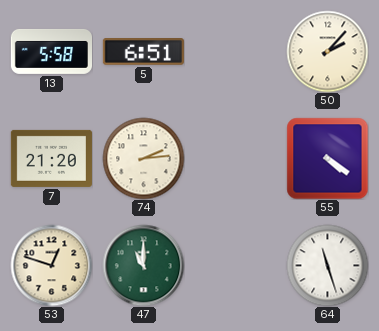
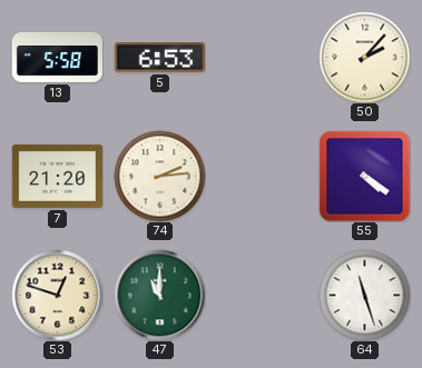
5: 6:51 -> 6:53
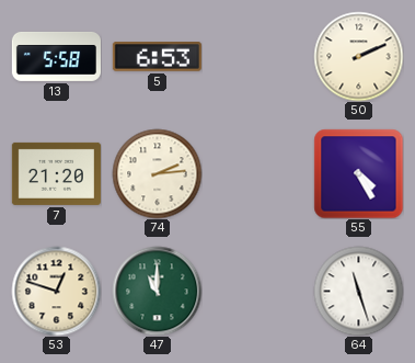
50: 2:07 -> 2:11
55: 4:21 -> 4:25
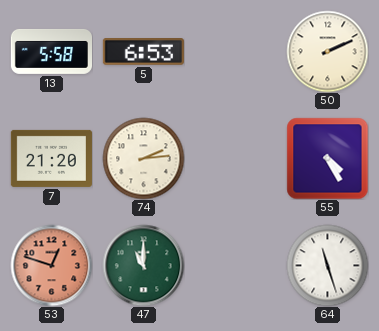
53 dial: cream -> salmon
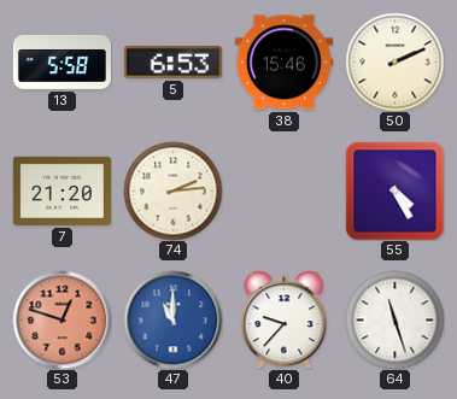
38: none -> 15:46
47 dial: green -> blue
40: none -> 9:37
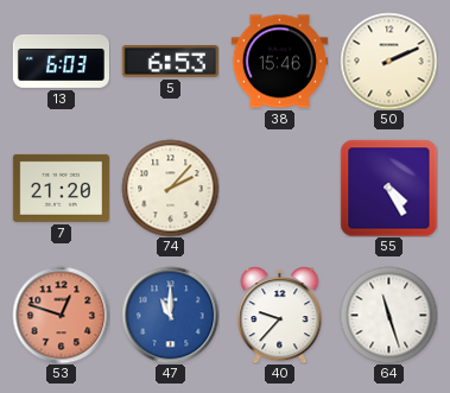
13: 5:58 -> 6:03
74: 2:14 -> 2:07
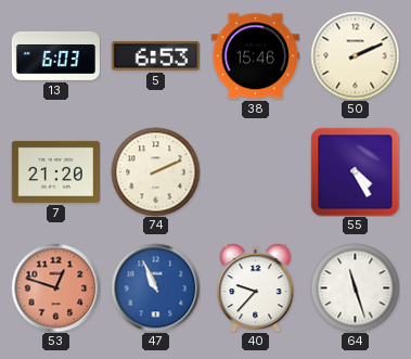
74: 2:07 -> 2:11
47: 11:00 -> 10:56
